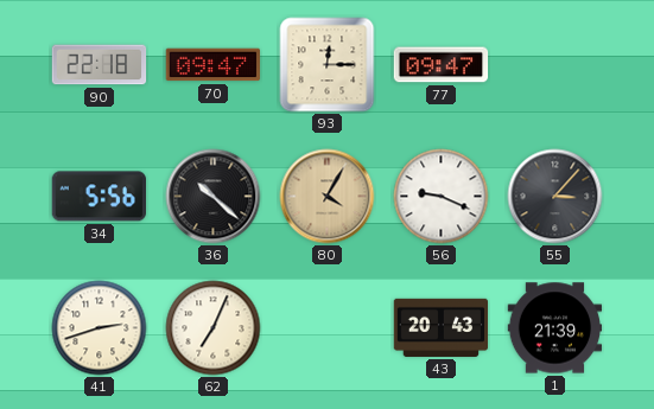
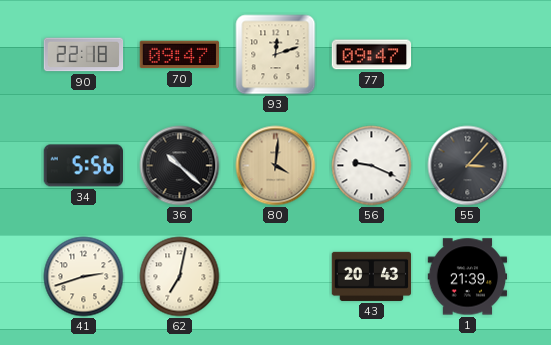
93: 12:15 -> 12:12
80: 4:05 -> 4:01
62: 7:04 -> 7:02
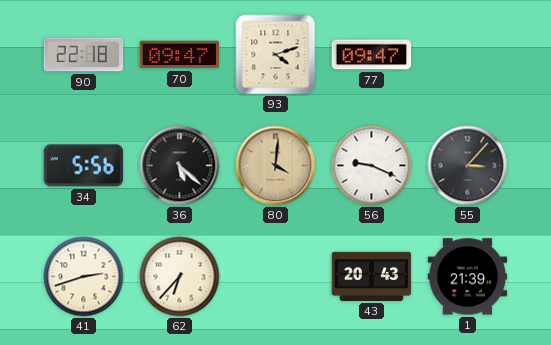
93: 12:12 -> 4:12
36: 10:22 -> 5:22
62: 7:02 -> 6:37
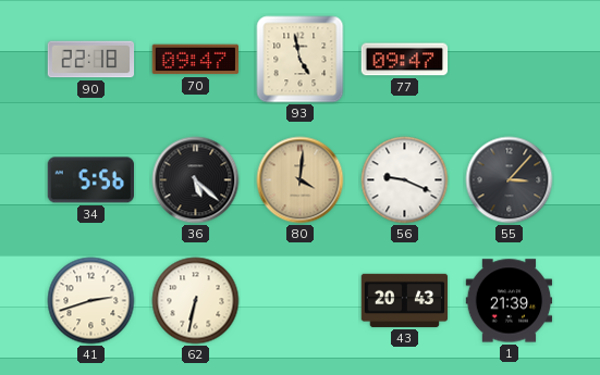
93: 4:12 -> 4:58
62: 6:37 -> 6:32
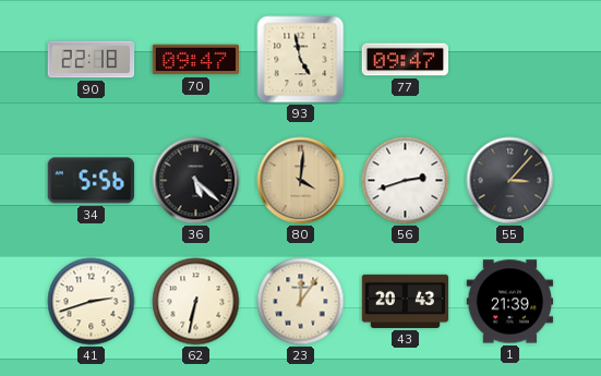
56: 9:19 -> 2:42
23: none -> 12:06
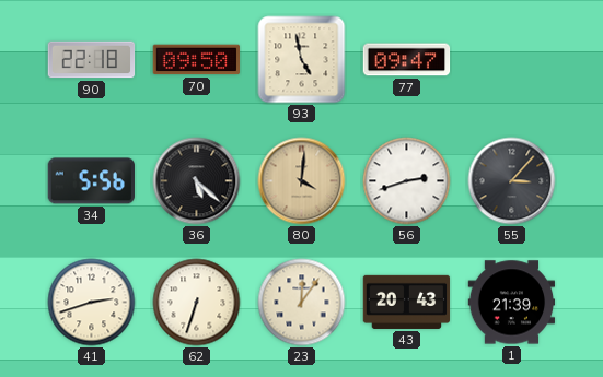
70: 09:47 -> 09:50
62: 6:32 -> 6:33
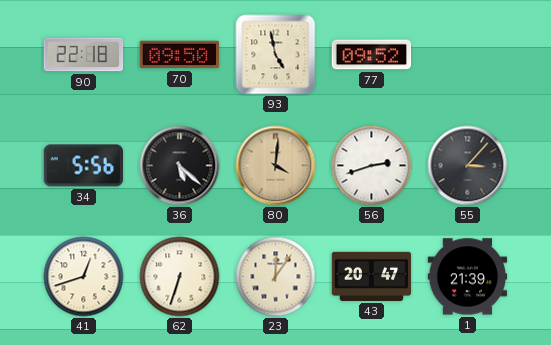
77: 09:47 -> 09:52
41: 2:42 -> 12:42
43: 20:43 -> 20:47
